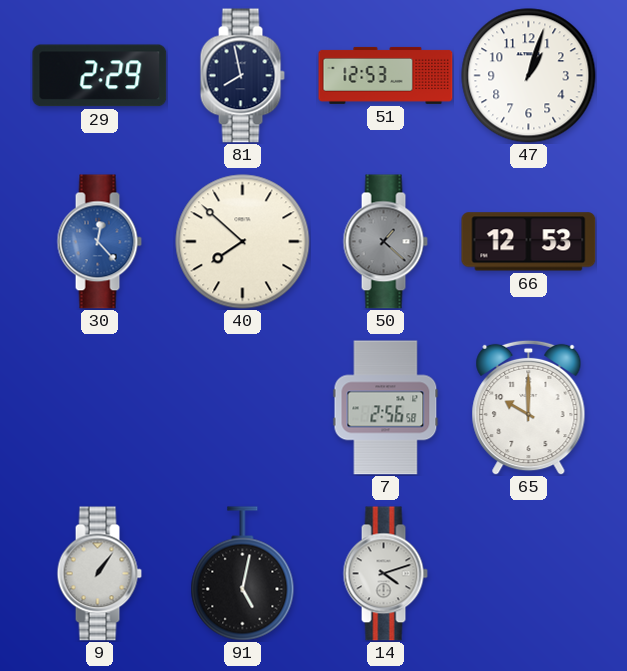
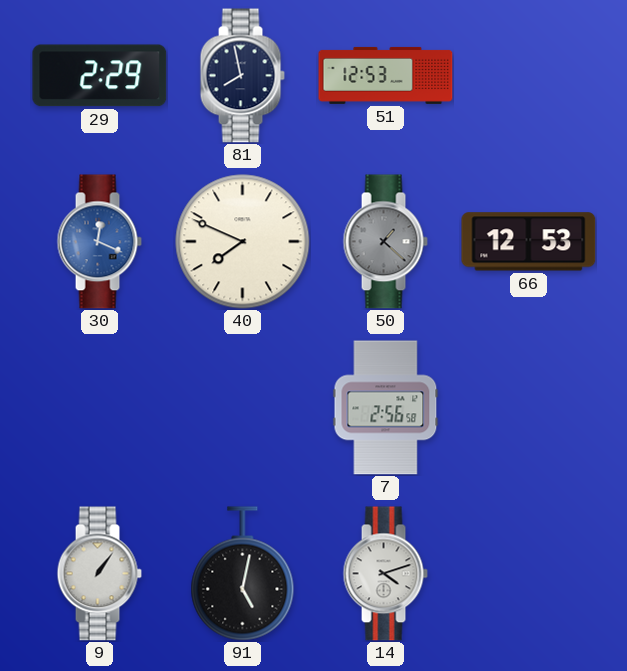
47: 1:03 -> none
30: 12:23 -> 12:19
40: 7:52 -> 7:49
65: 10:00 -> none
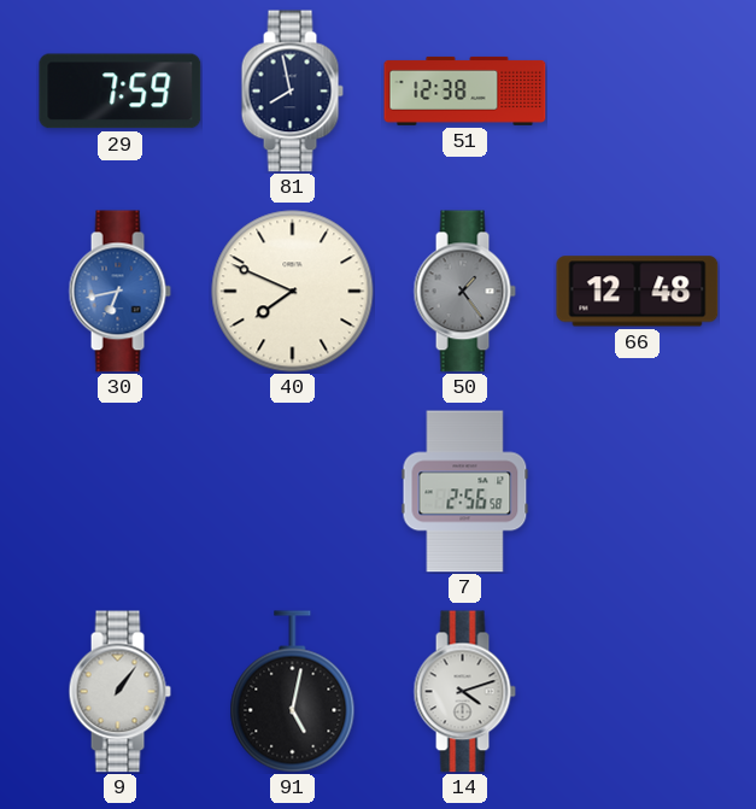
29: 2:29 -> 7:59
51: 12:53 -> 12:38
30: 12:19 -> 6:43
50: 1:22 -> 1:24
66: 12:53 -> 12:48
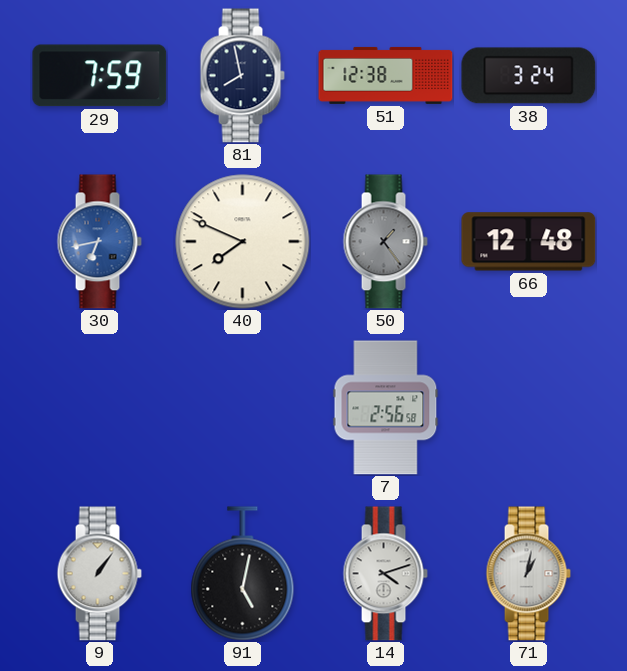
38: none -> 3:24
71: none -> 1:02
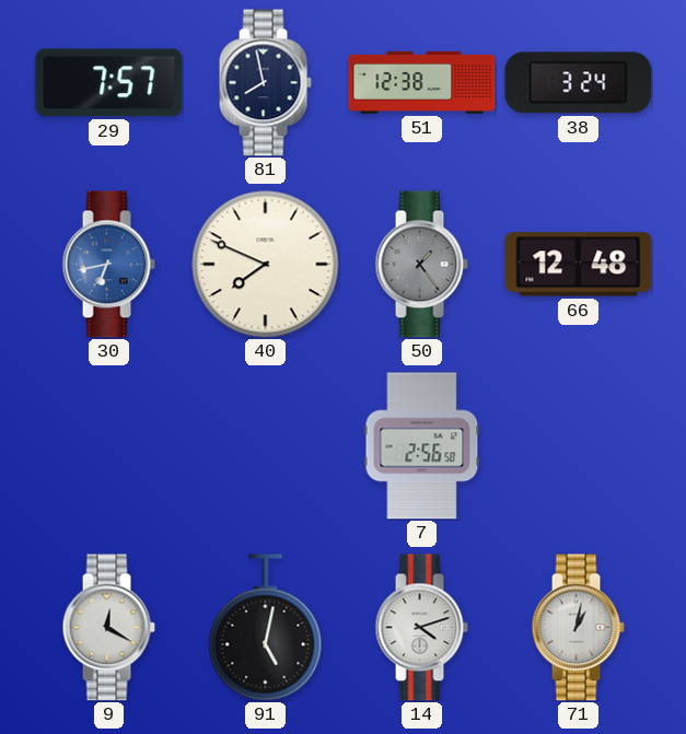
29: 7:59 -> 7:57
9: 1:06 -> 12:20
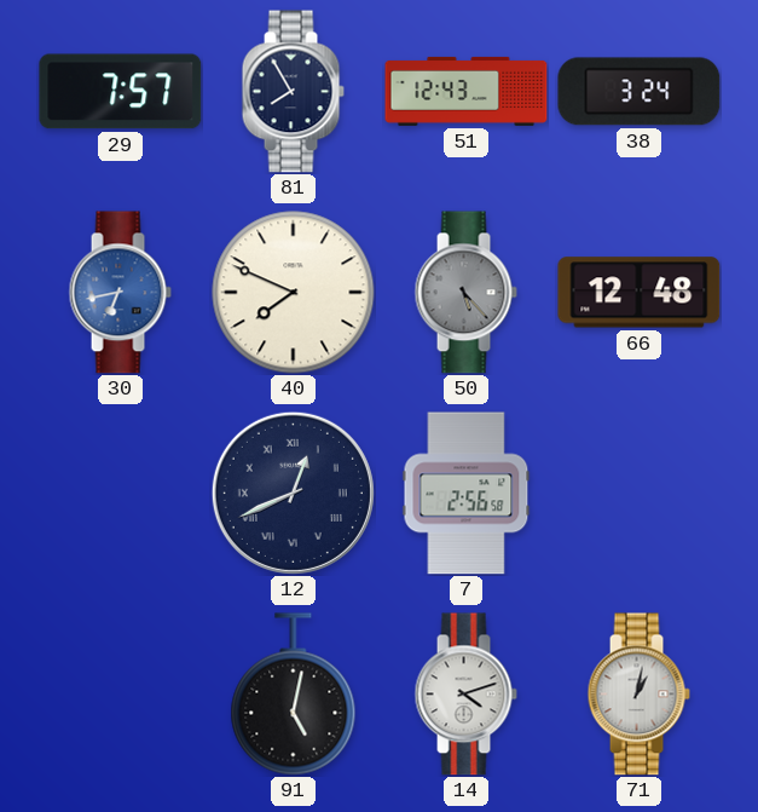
81: 7:58 -> 7:55
51: 12:38 -> 12:43
50: 1:24 -> 5:23
12: none -> 12:41
9: 12:20 -> none
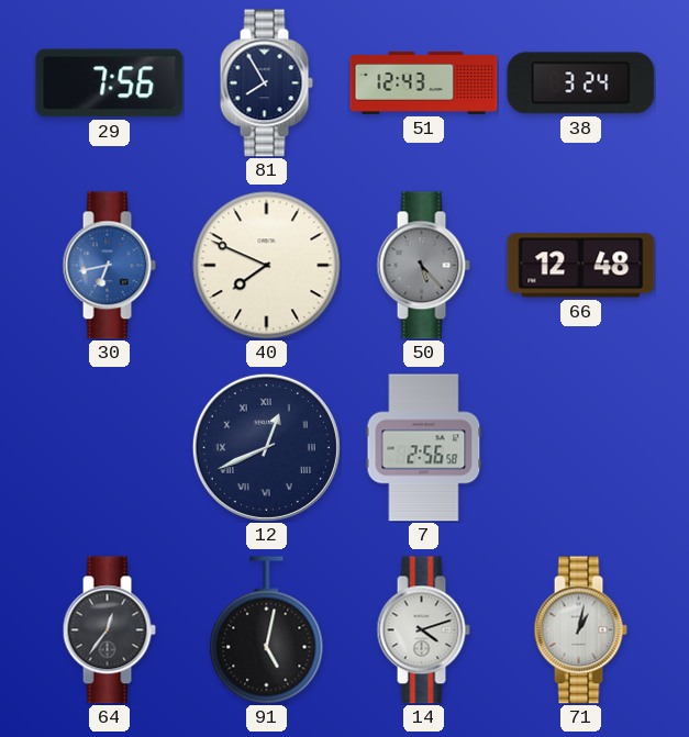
29: 7:57 -> 7:56
64: none -> 12:36
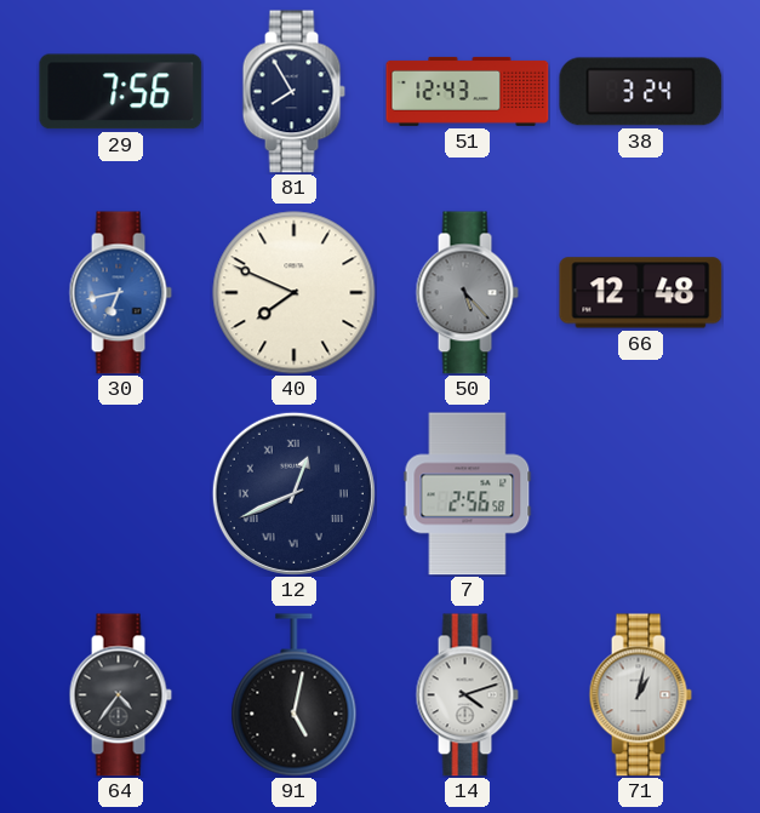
64: 12:36 -> 4:36
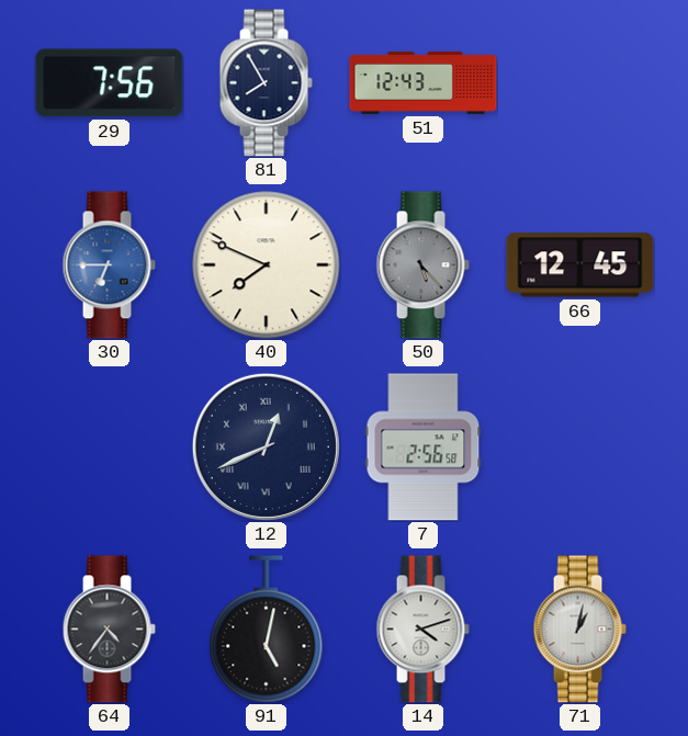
38: 3:24 -> none
30: 6:43 -> 6:45
66: 12:48 -> 12:45
